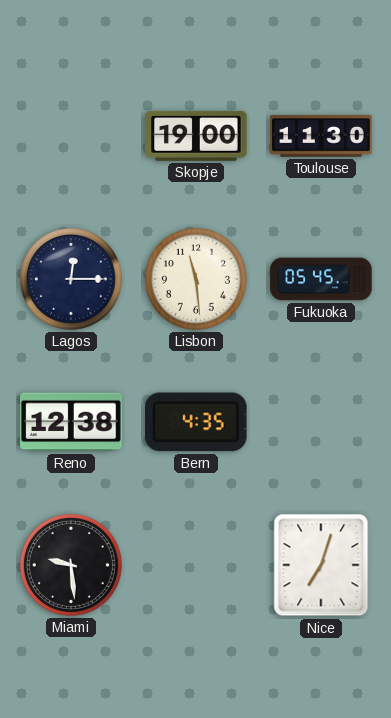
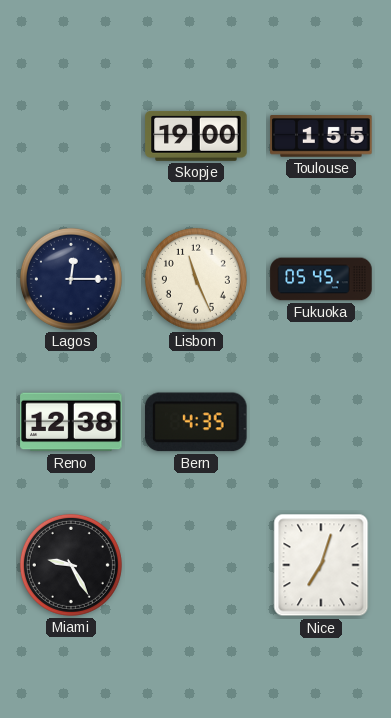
Toulouse: 11:30 -> 1:55
Lisbon: 11:29 -> 11:26
Miami: 9:29 -> 9:25
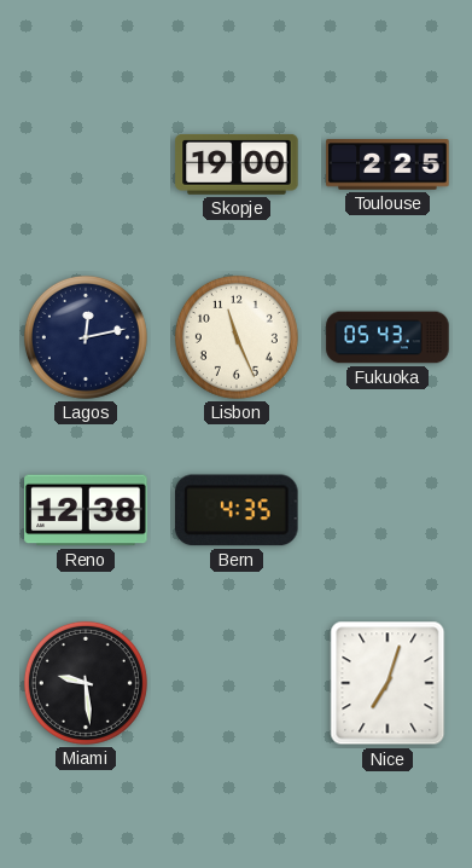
Toulouse: 1:55 -> 2:25
Lagos: 12:15 -> 12:13
Fukuoka: 05:45 -> 05:43
Miami: 9:25 -> 9:29
